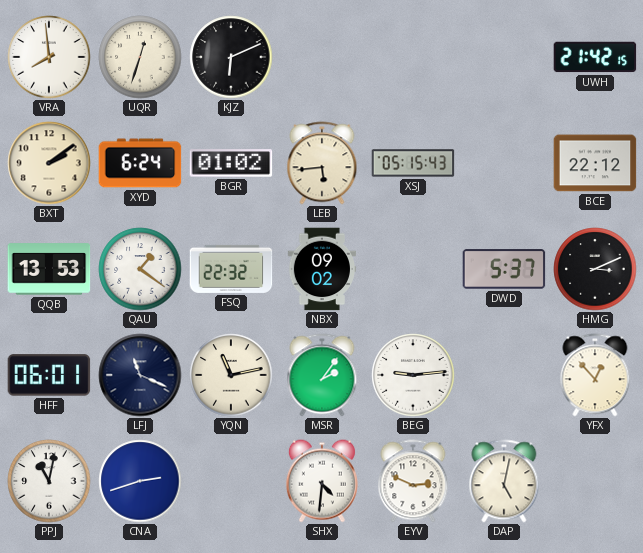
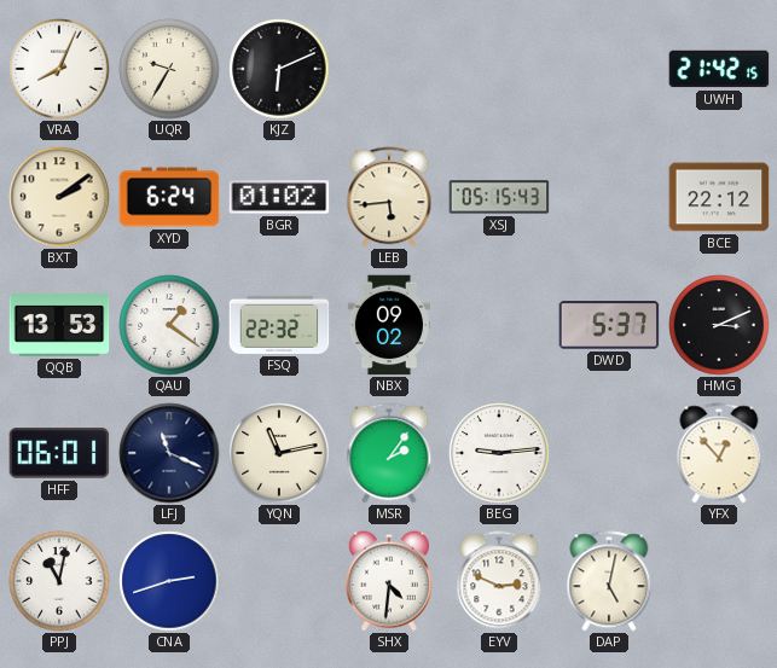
VRA: 7:59 -> 8:04
UQR: 12:33 -> 9:35
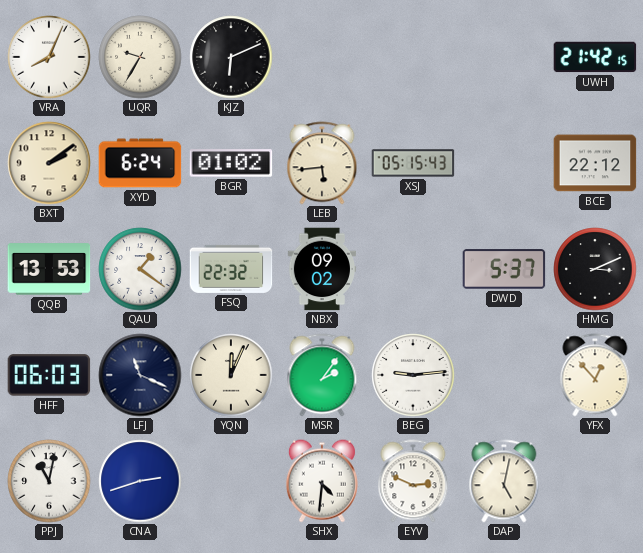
HFF: 06:01 -> 06:03
YQN: 11:13 -> 12:04
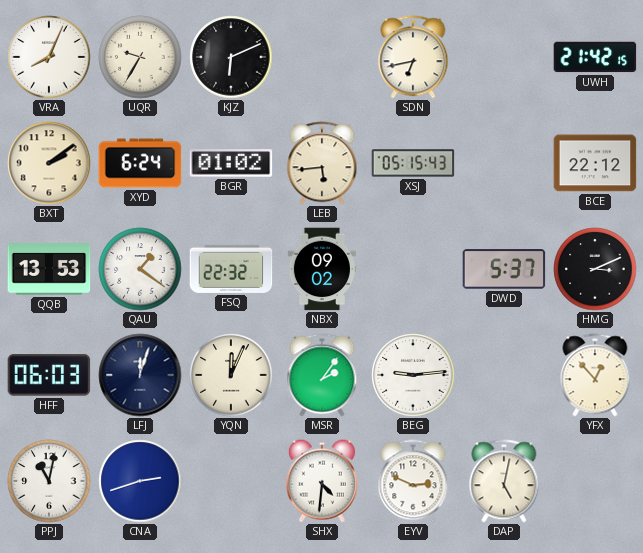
SDN: none -> 6:43
LFJ: 11:19 -> 12:03
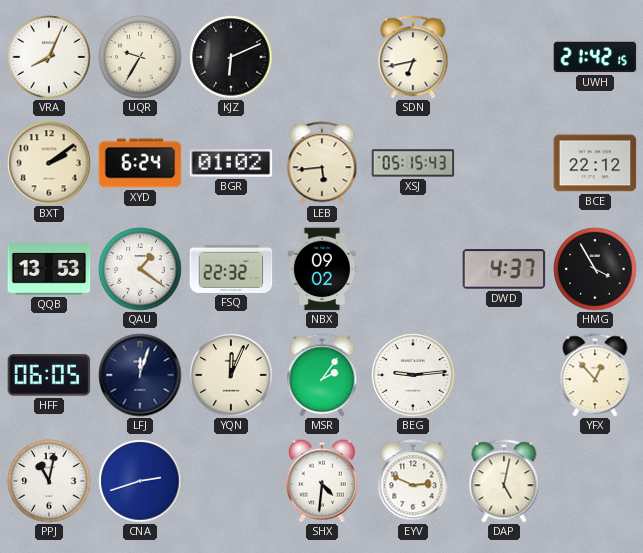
DWD: 5:37 -> 4:37
HMG: 3:11 -> 3:55
HFF: 06:03 -> 06:05
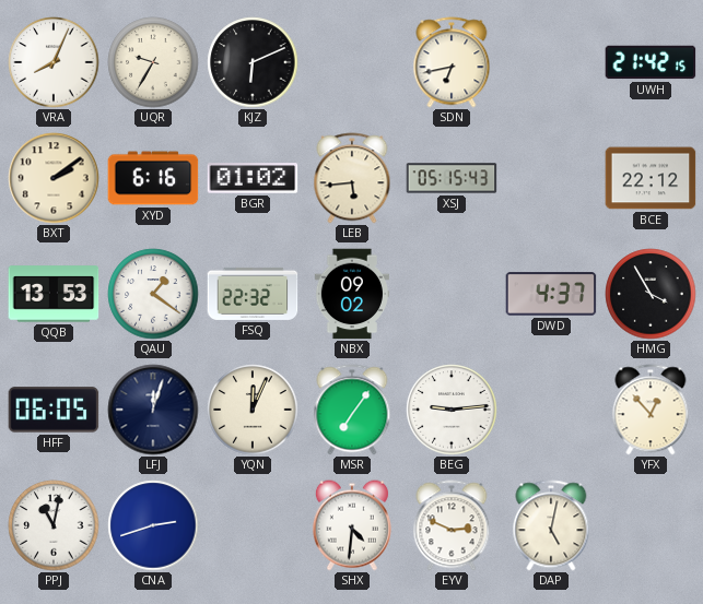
XYD: 6:24 -> 6:16
MSR: 2:06 -> 7:06
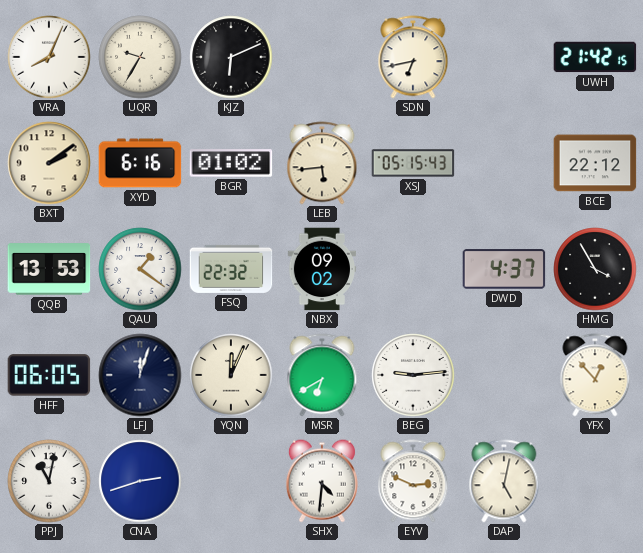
MSR: 7:06 -> 6:40
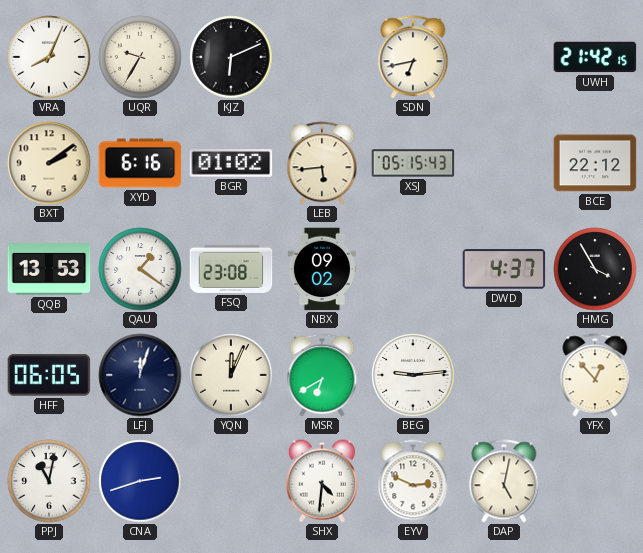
FSQ: 22:32 -> 23:08
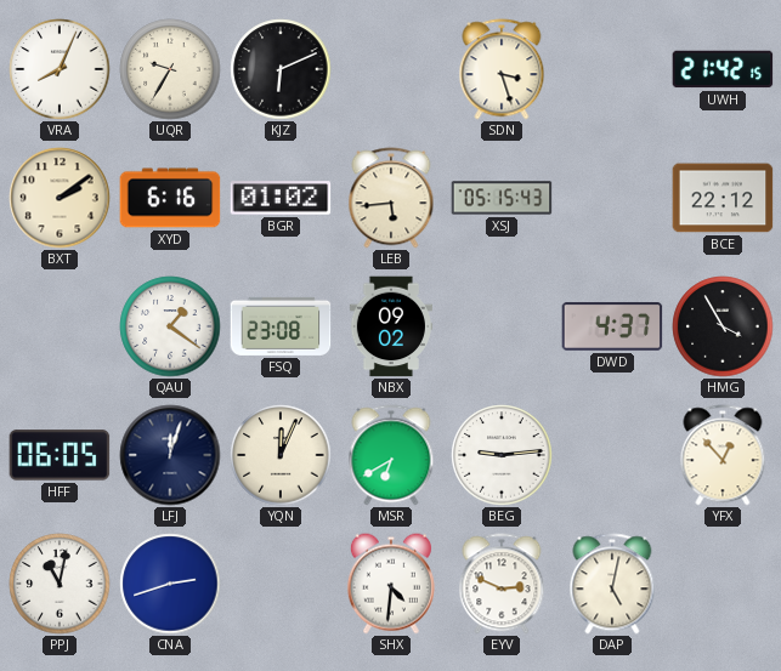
SDN: 6:43 -> 3:27
QQB: 13:53 -> none
